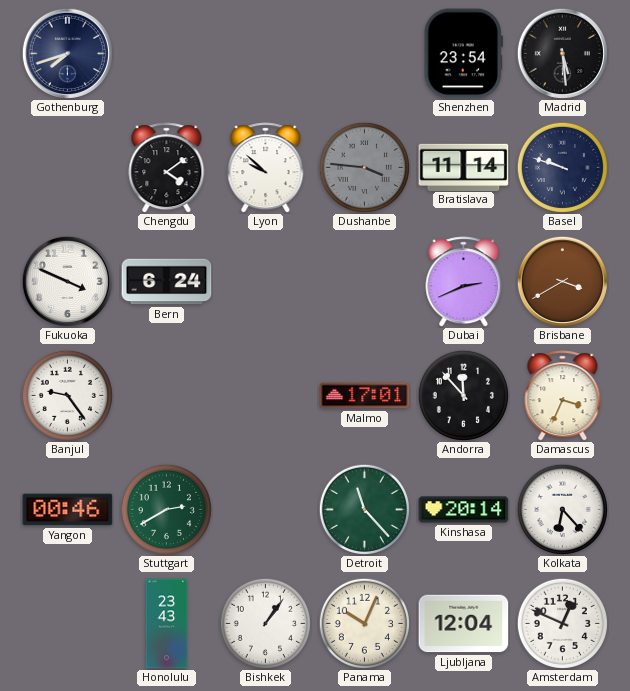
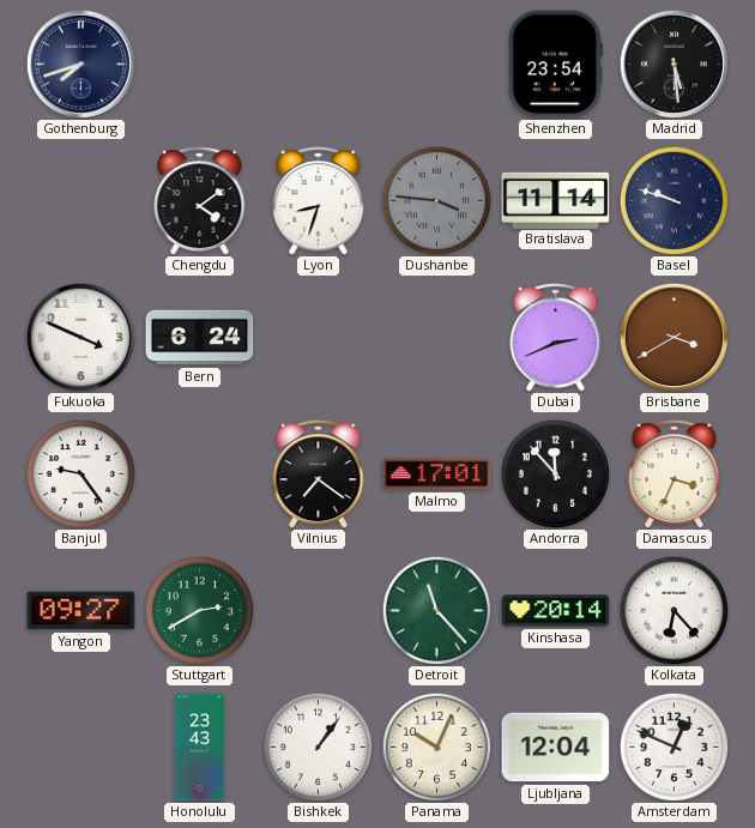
Lyon: 9:52 -> 8:33
Vilnius: none -> 7:21
Yangon: 00:46 -> 09:27
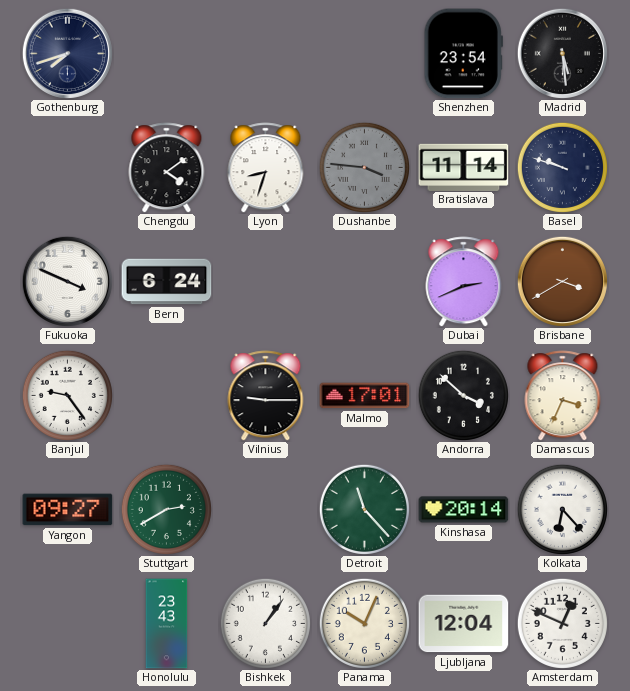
Vilnius: 7:21 -> 9:15
Andorra: 11:53 -> 3:52
